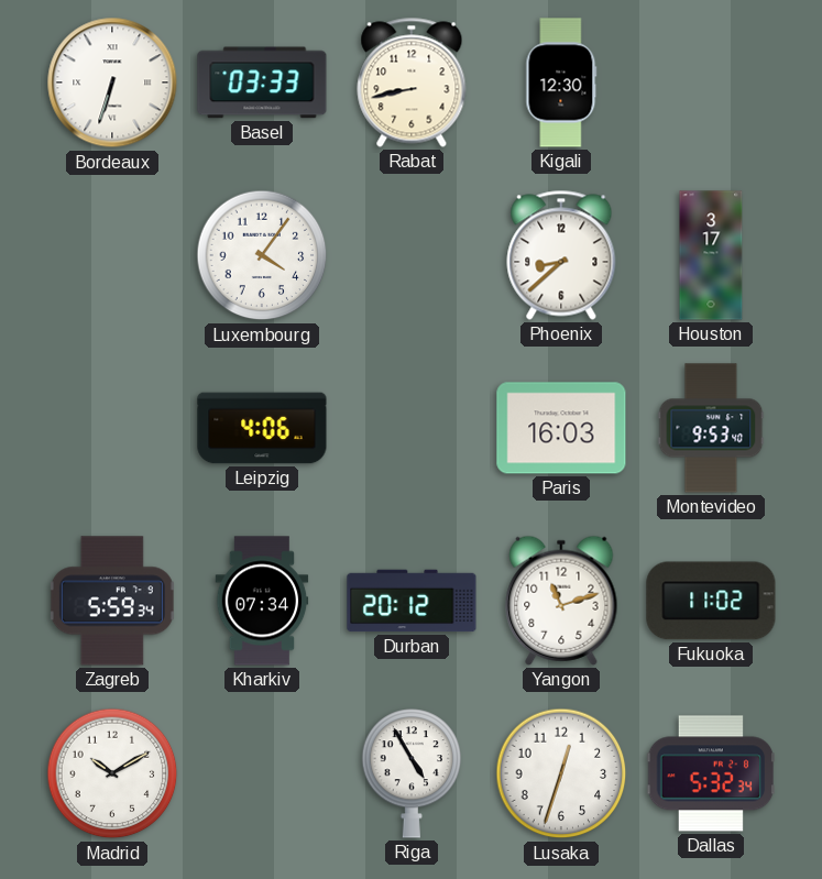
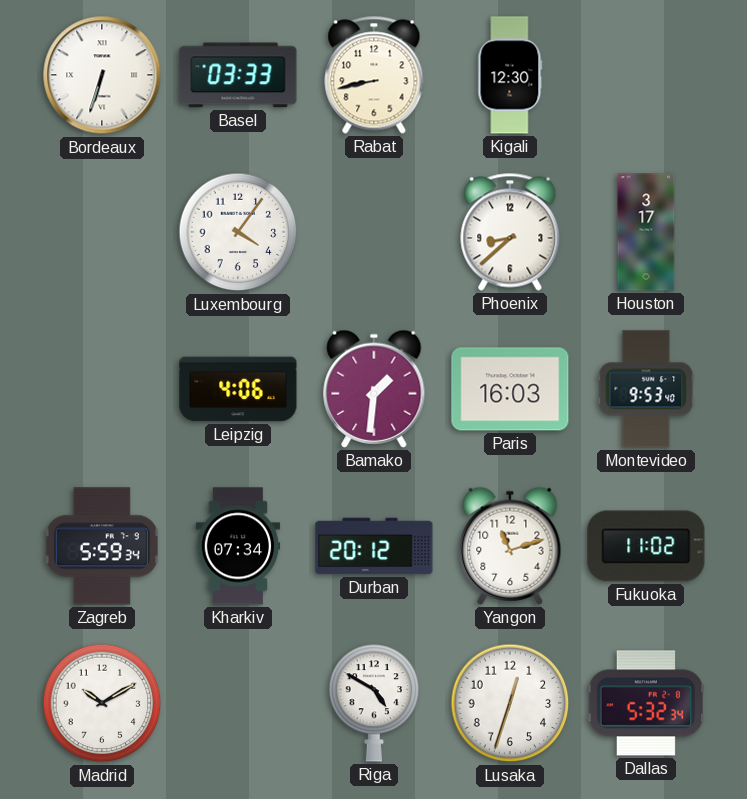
Bamako: none -> 1:31
Riga: 4:55 -> 4:50
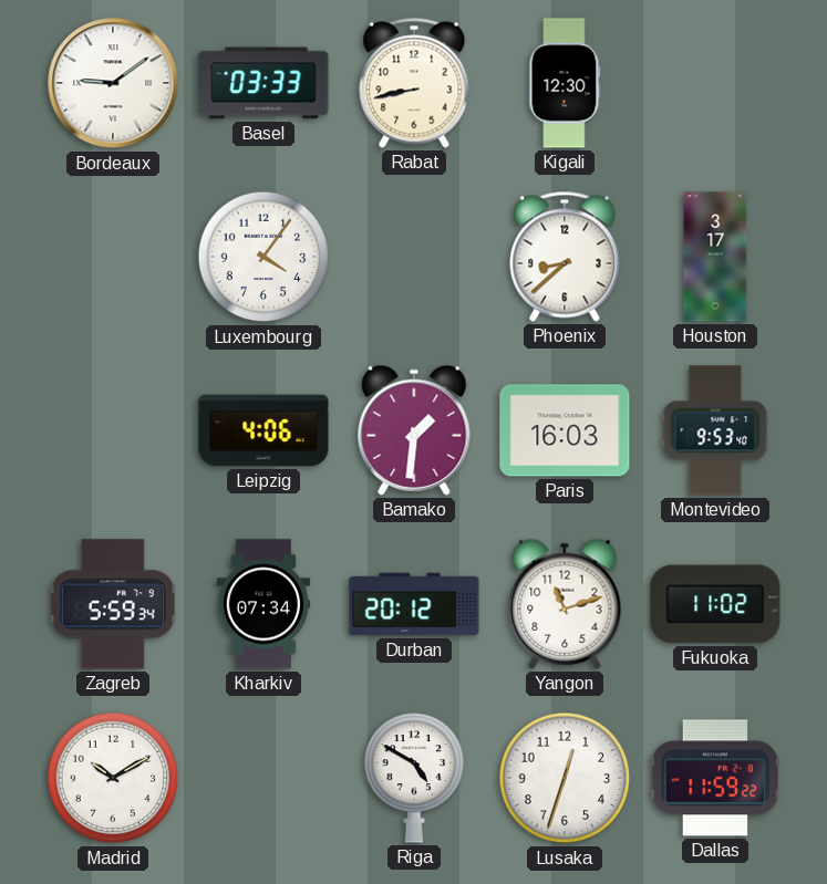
Bordeaux: 6:33 -> 9:09
Dallas: 5:32 -> 11:59
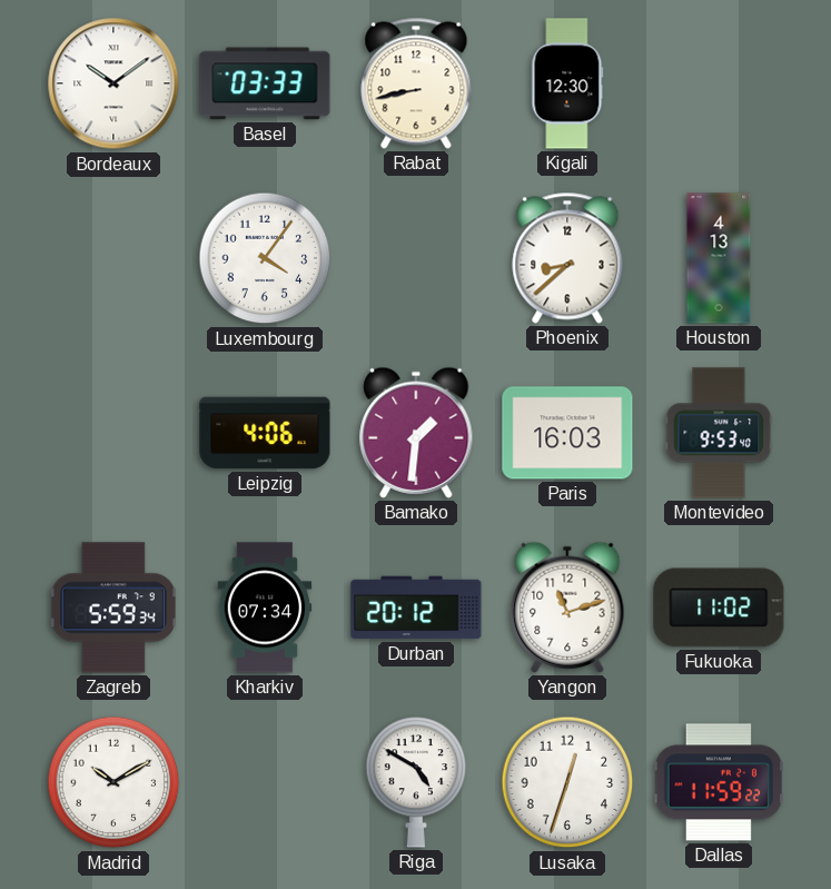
Bordeaux: 9:09 -> 10:09
Houston: 3:17 -> 4:13
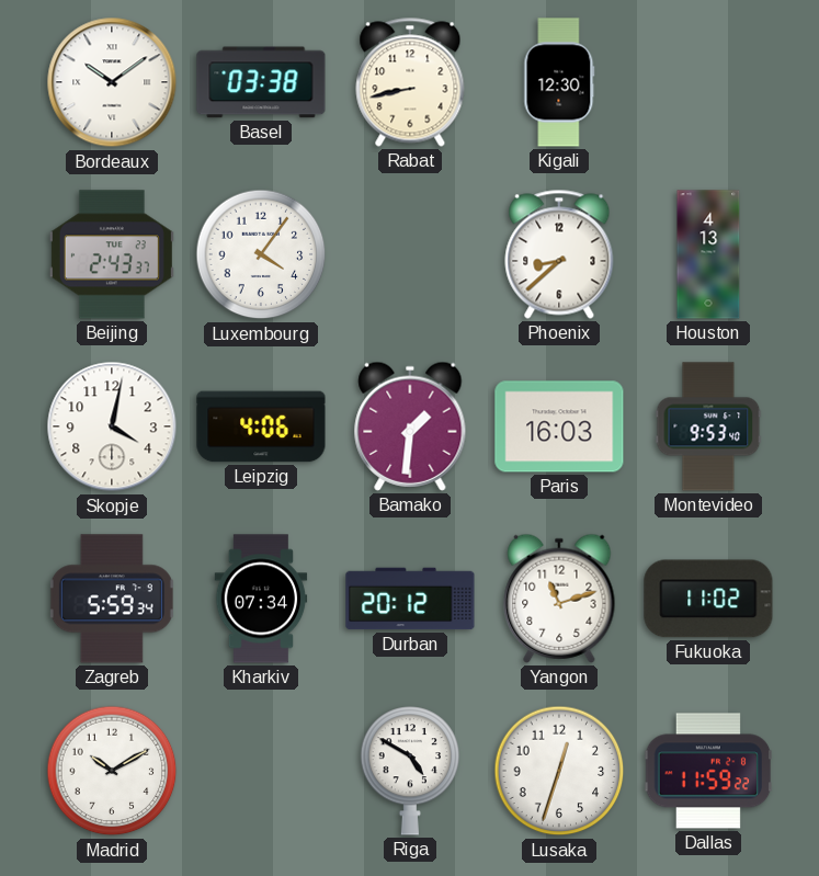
Basel: 03:33 -> 03:38
Beijing: none -> 2:43
Skopje: none -> 4:02
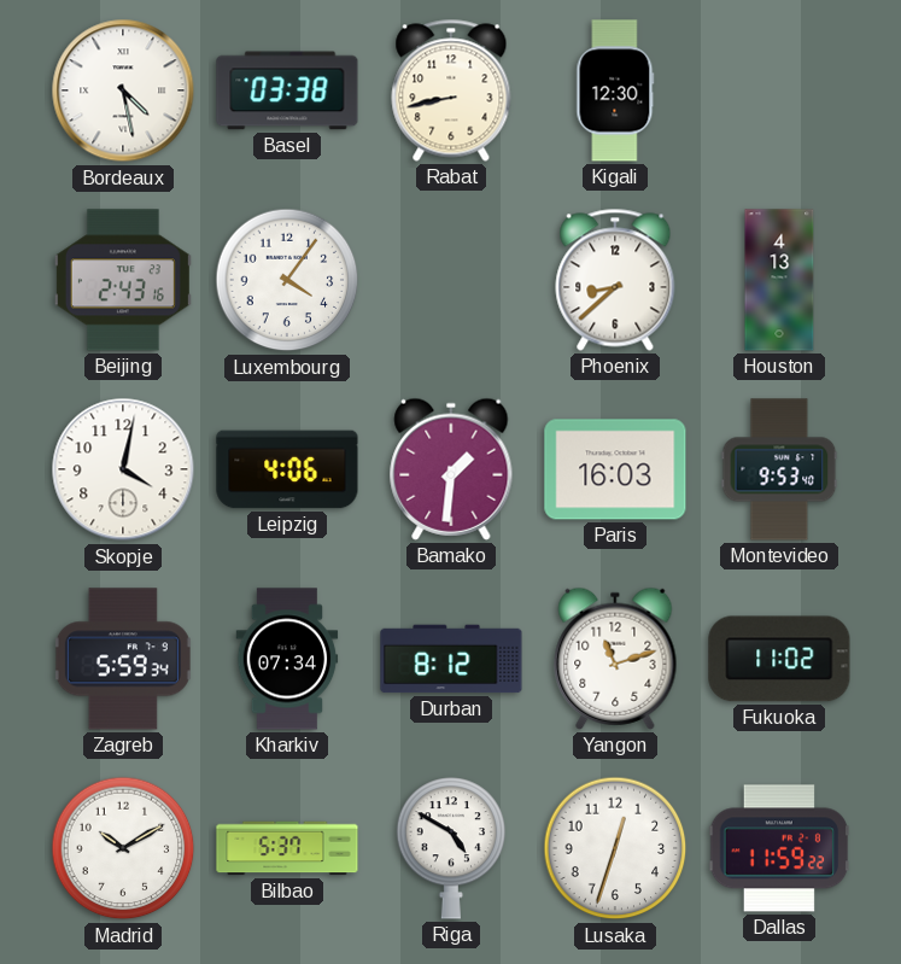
Bordeaux: 10:09 -> 4:28
Beijing: 2:43:37 -> 2:43:16
Durban: 20:12 -> 8:12
Bilbao: none -> 5:37
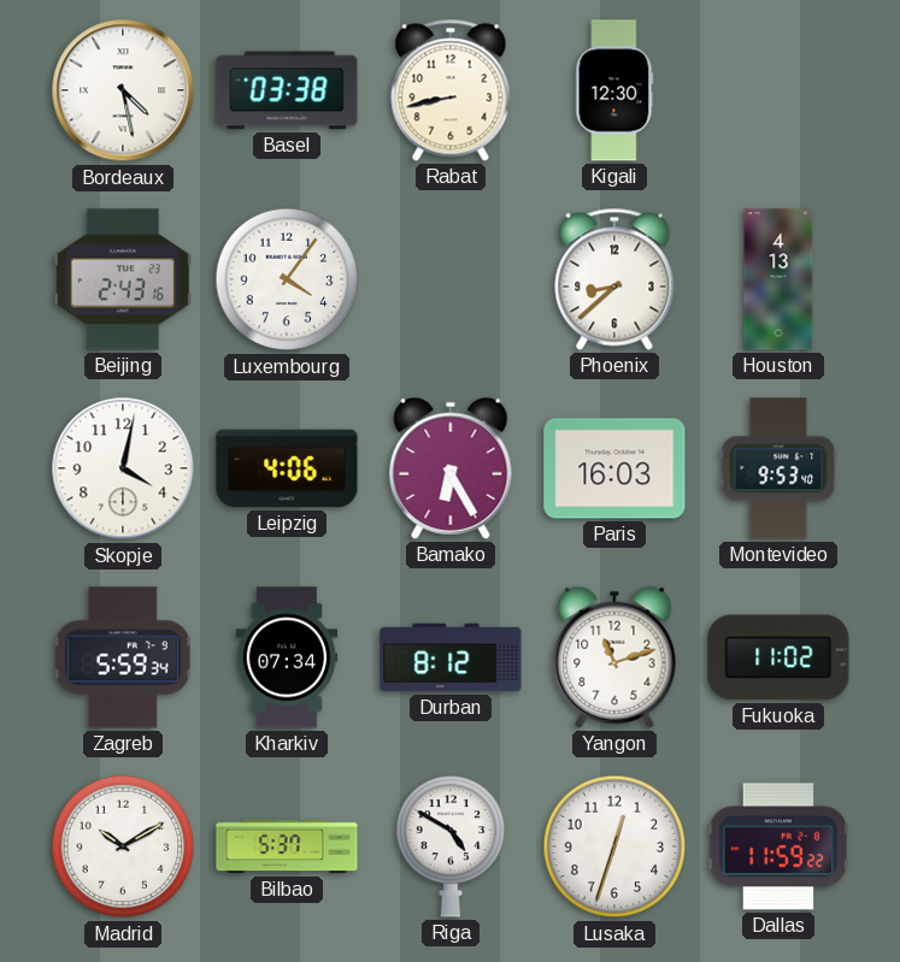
Bamako: 1:31 -> 6:25
